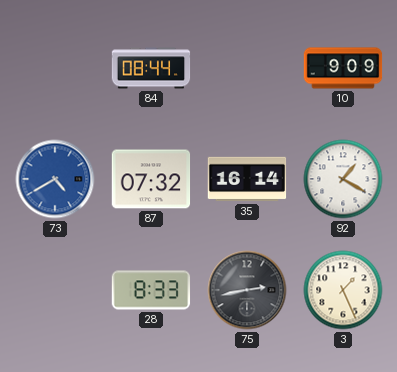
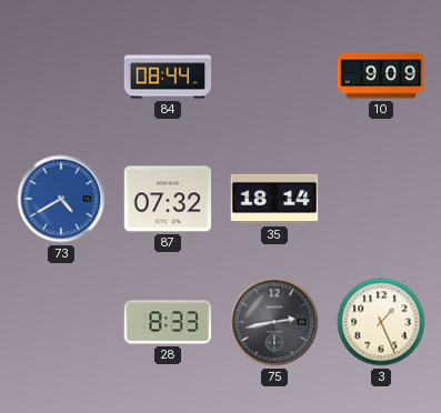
35: 16:14 -> 18:14
92: 1:20 -> none
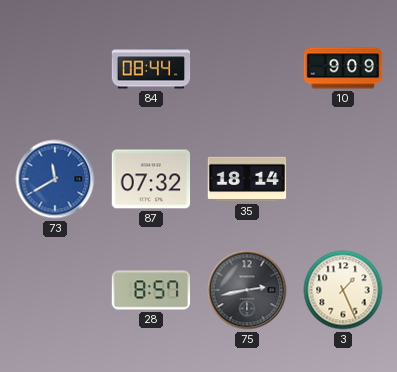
73: 4:40 -> 11:40
28: 8:33 -> 8:57
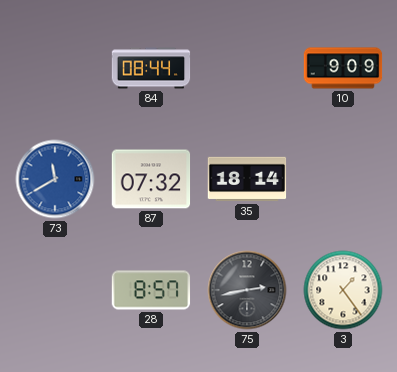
3: 1:26 -> 1:24
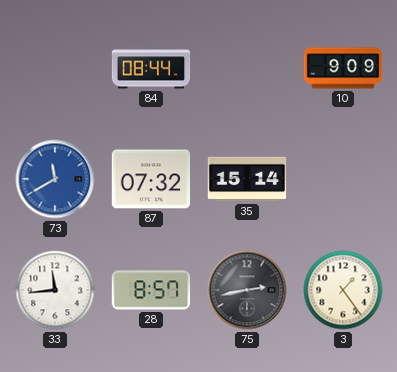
35: 18:14 -> 15:14
33: none -> 11:44
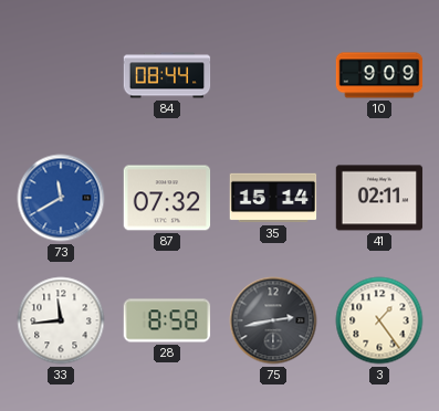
41: none -> 02:11
28: 8:57 -> 8:58
